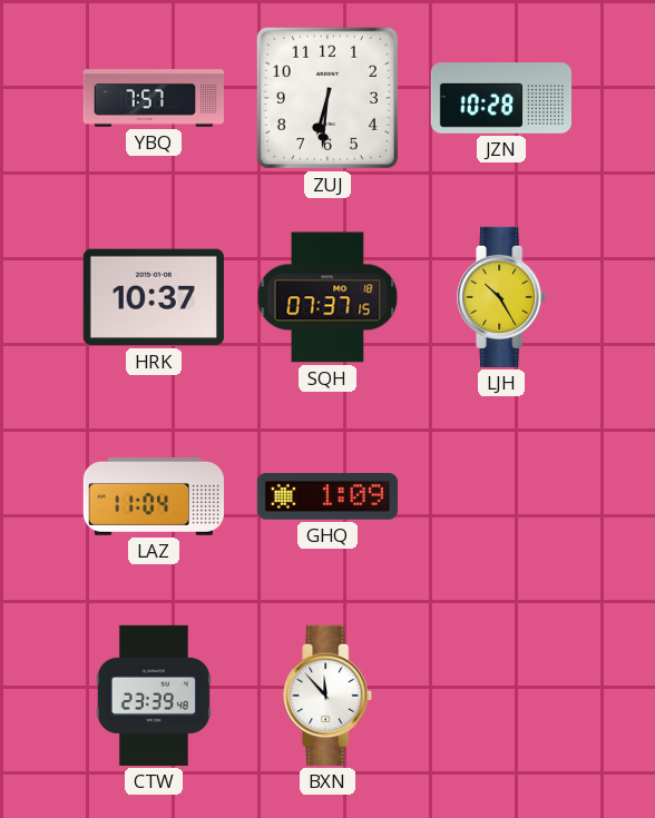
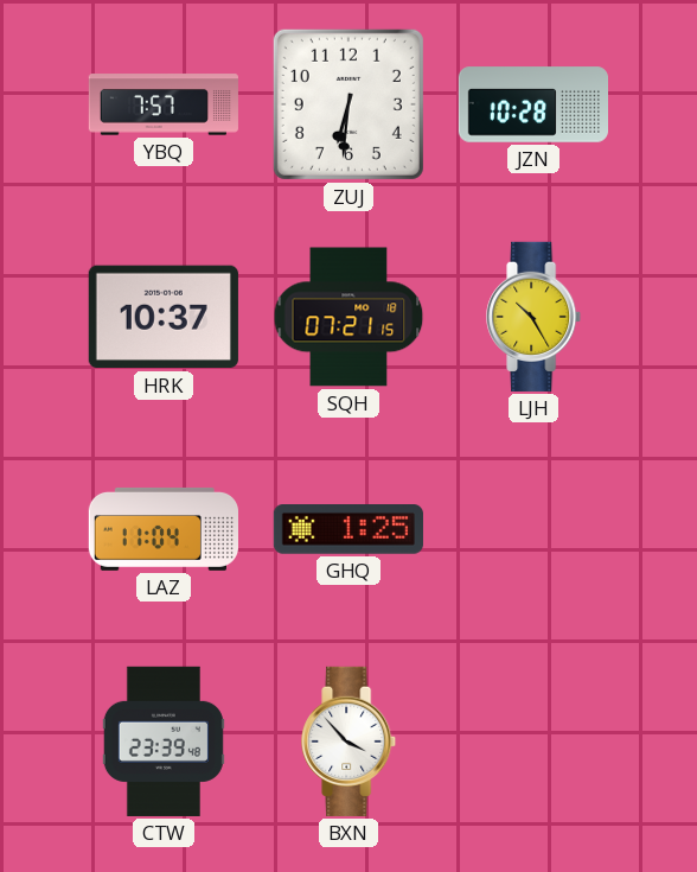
SQH: 07:37 -> 07:21
GHQ: 1:09 -> 1:25
BXN: 11:53 -> 3:53
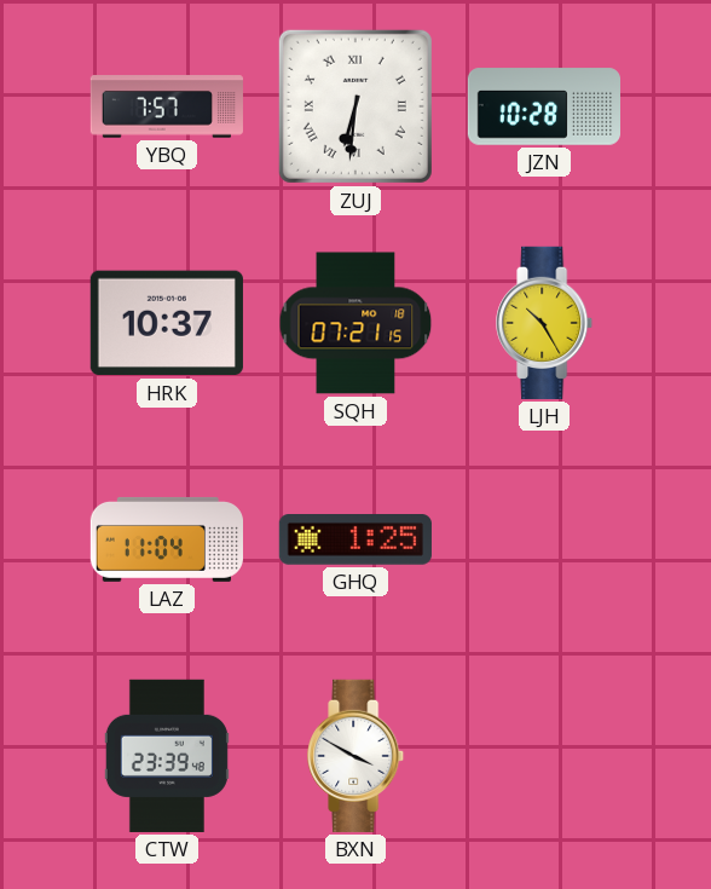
ZUJ numerals: Arabic -> Roman
BXN: 3:53 -> 3:50
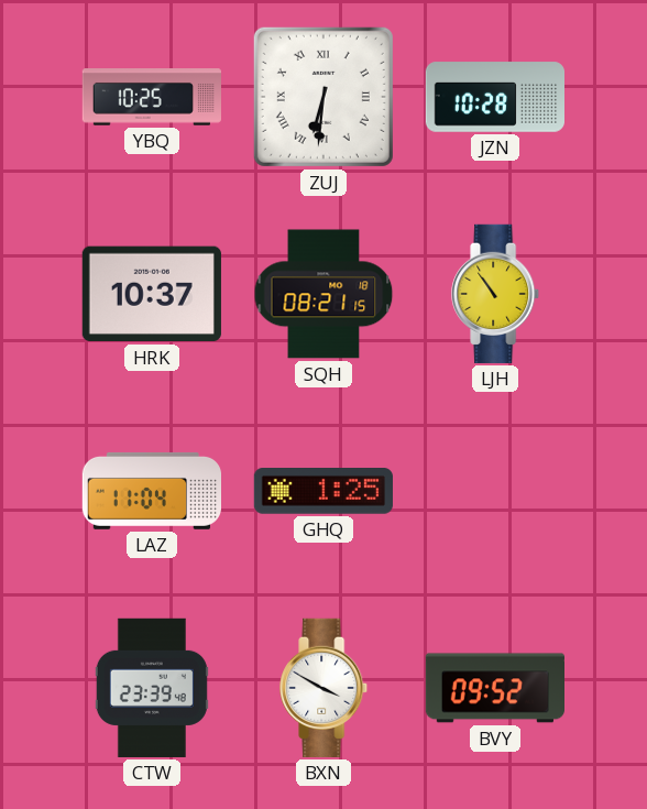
YBQ: 7:57 -> 10:25
SQH: 07:21 -> 08:21
LJH: 10:25 -> 10:54
BVY: none -> 09:52
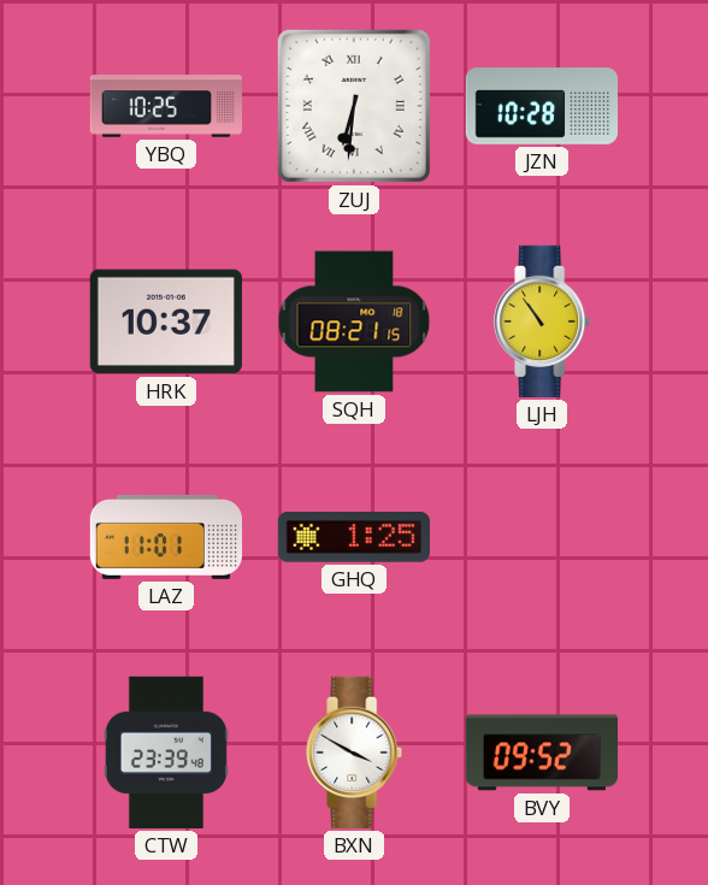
LAZ: 11:04 -> 11:01
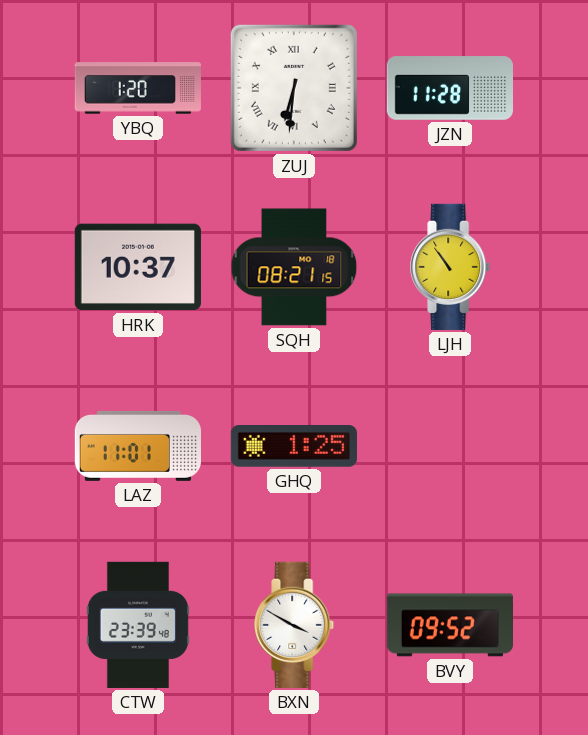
YBQ: 10:25 -> 1:20
JZN: 10:28 -> 11:28
